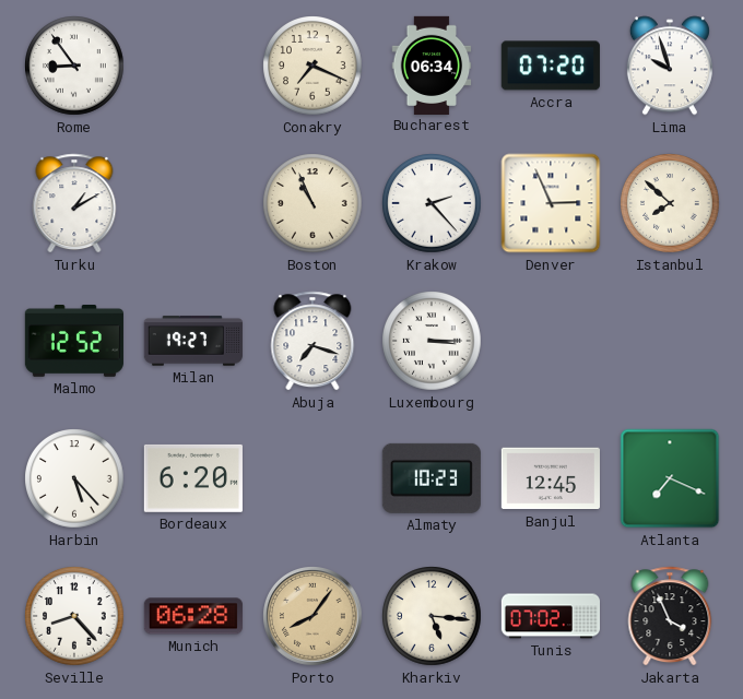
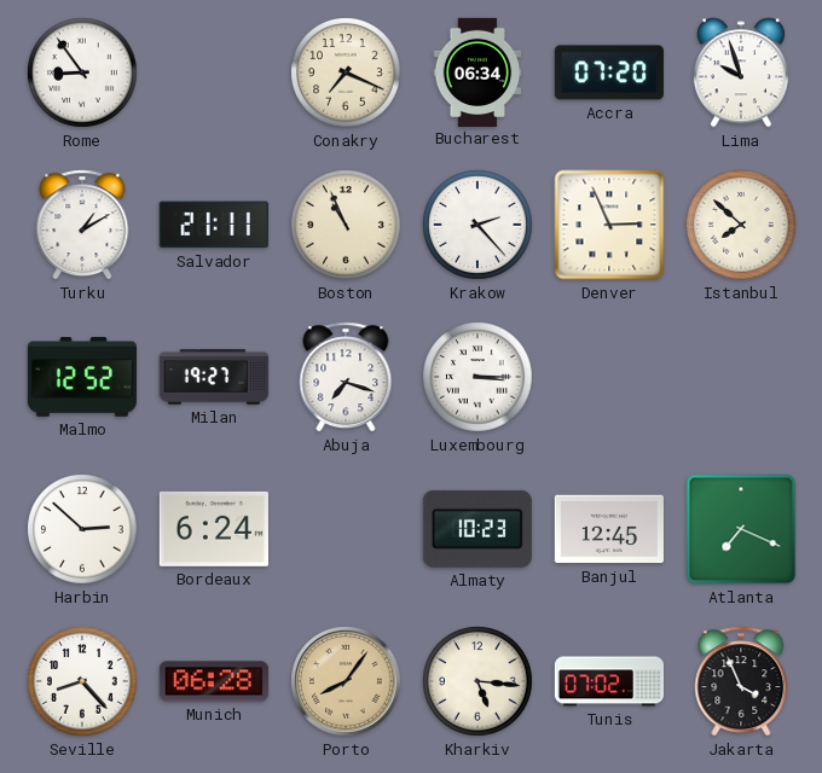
Salvador: none -> 21:11
Harbin: 5:23 -> 2:52
Bordeaux: 6:20 -> 6:24
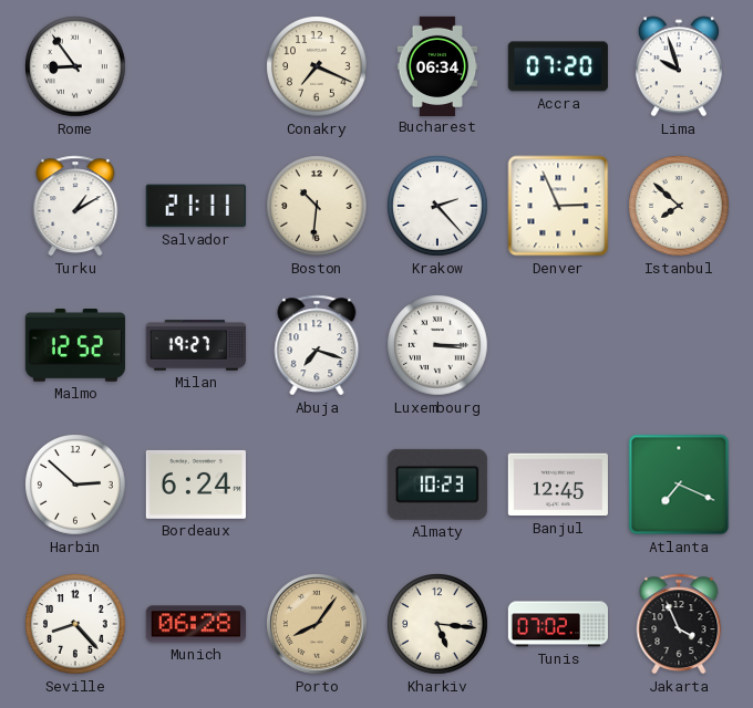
Boston: 10:56 -> 10:31
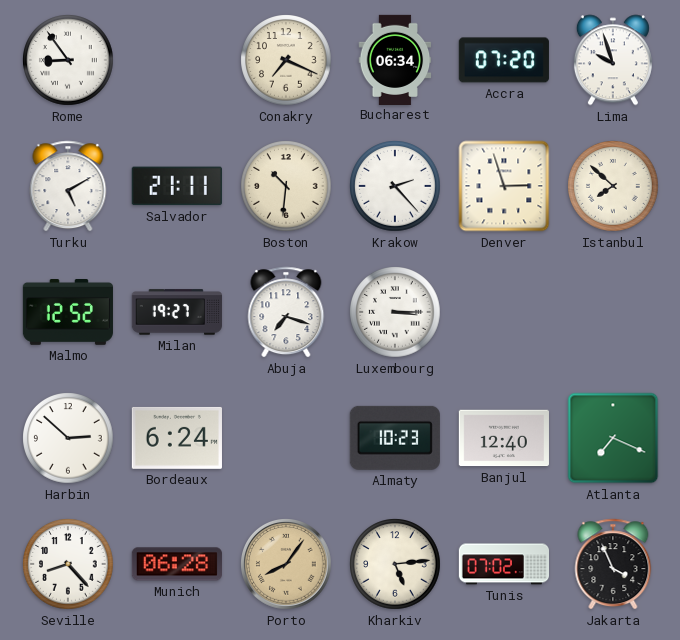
Turku: 1:10 -> 5:10
Denver: 2:56 -> 2:57
Banjul: 12:45 -> 12:40
Kharkiv: 5:16 -> 5:14
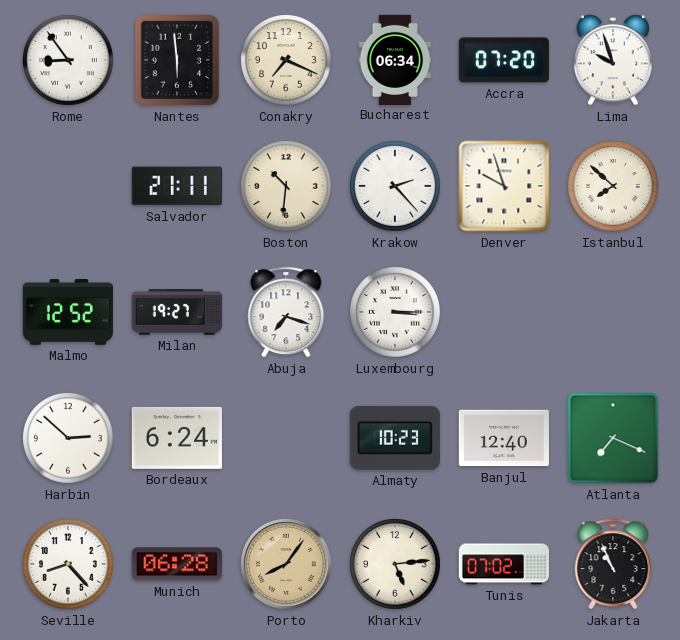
Nantes: none -> 5:59
Turku: 5:10 -> none
Denver: 2:57 -> 9:57
Jakarta: 3:56 -> 10:56
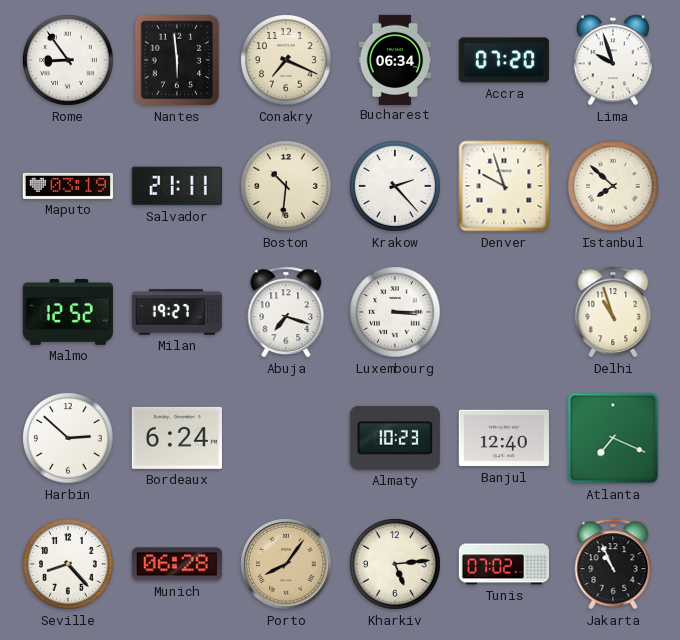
Maputo: none -> 03:19
Delhi: none -> 10:57
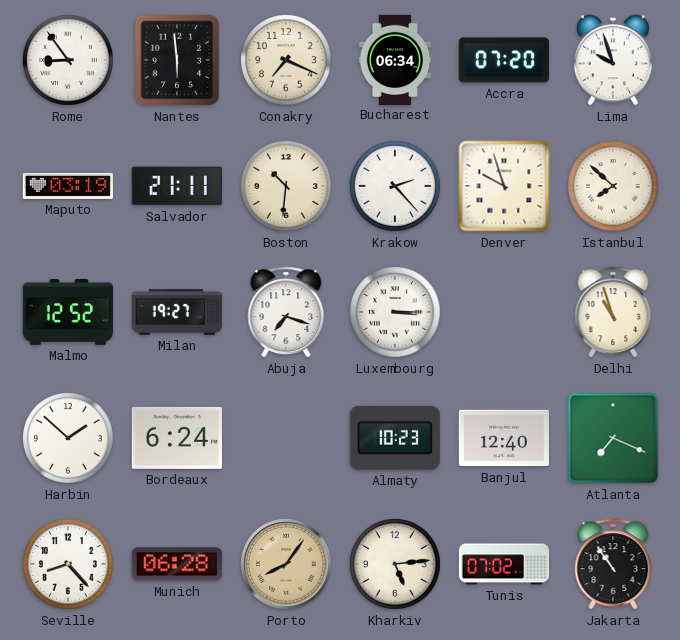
Harbin: 2:52 -> 1:52
Jakarta: 10:56 -> 10:54
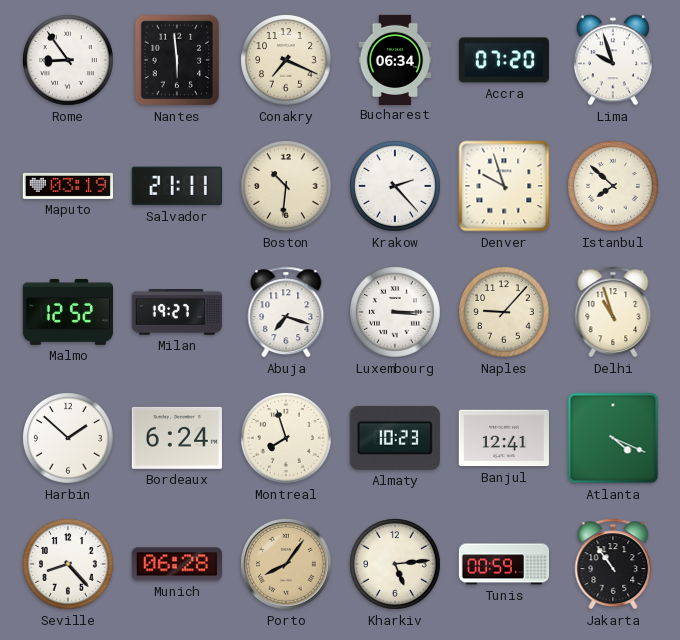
Naples: none -> 9:07
Montreal: none -> 7:57
Banjul: 12:40 -> 12:41
Atlanta: 7:19 -> 4:19
Tunis: 07:02 -> 00:59
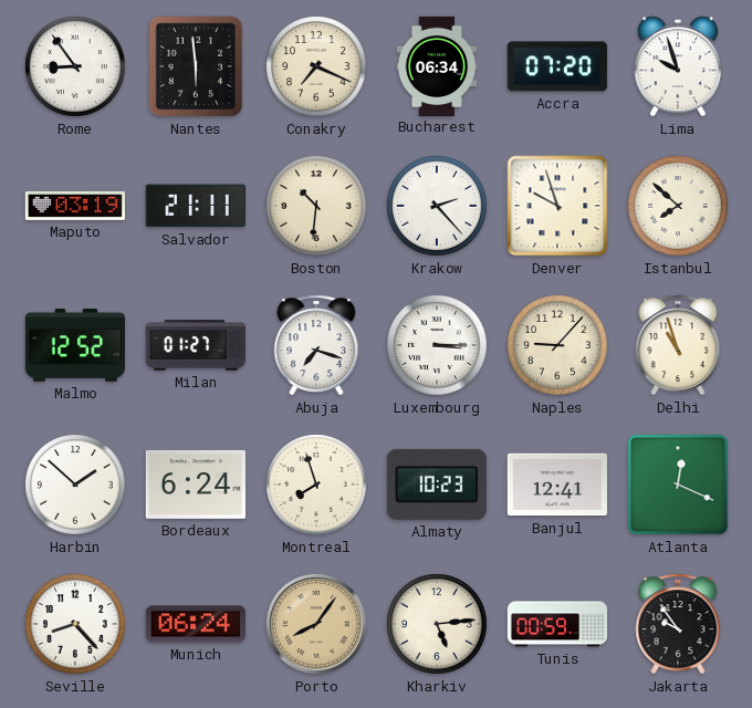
Milan: 19:27 -> 01:27
Atlanta: 4:19 -> 12:19
Munich: 06:28 -> 06:24
Jakarta: 10:54 -> 9:54
